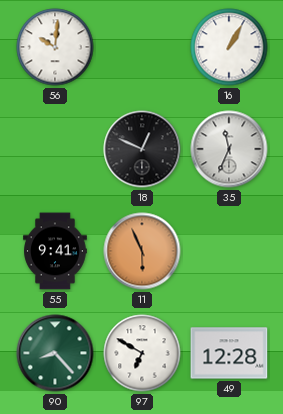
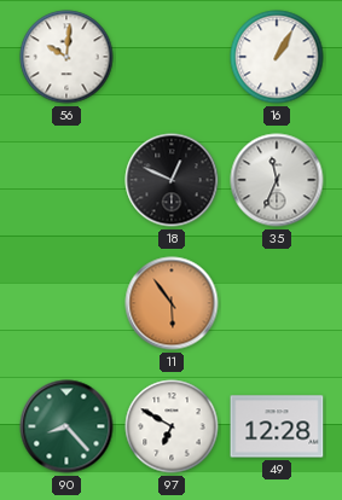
55: 9:41 -> none
11: 5:56 -> 5:54
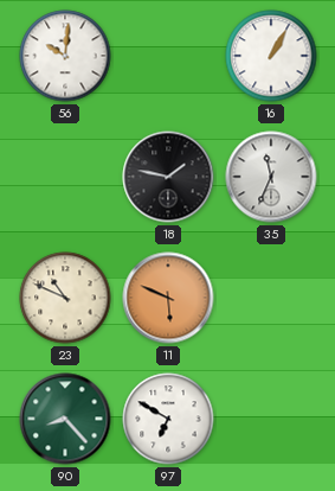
18: 12:49 -> 1:47
23: none -> 10:49
11: 5:54 -> 5:49
49: 12:28 -> none
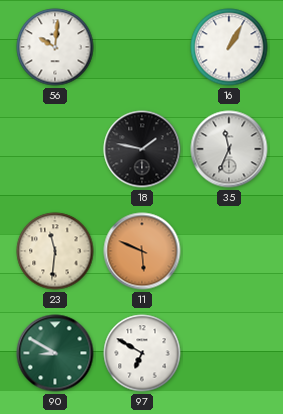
23: 10:49 -> 11:31
90: 8:23 -> 8:50
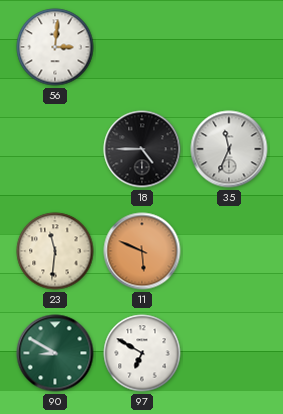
56: 10:01 -> 3:01
16: 1:05 -> none
18: 1:47 -> 4:45
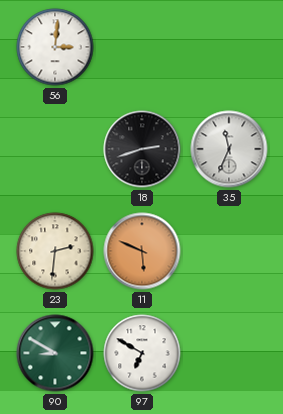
18: 4:45 -> 2:42
23: 11:31 -> 2:31
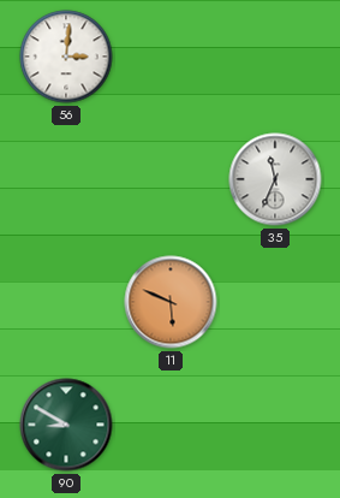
18: 2:42 -> none
23: 2:31 -> none
97: 6:50 -> none
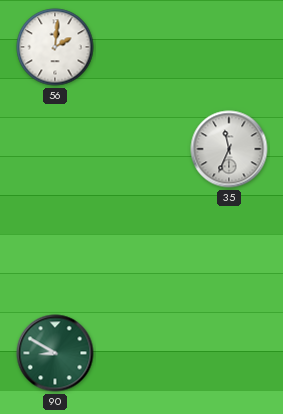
56: 3:01 -> 2:01
11: 5:49 -> none
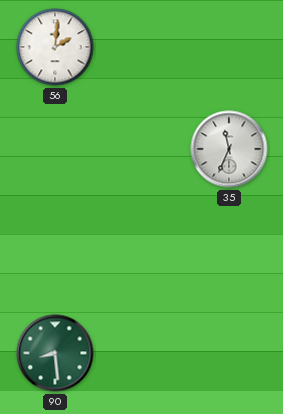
90: 8:50 -> 8:29
